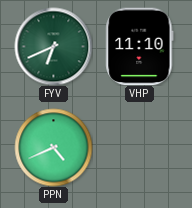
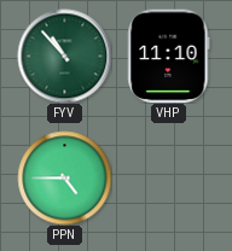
FYV: 6:41 -> 10:53
PPN: 4:41 -> 4:45
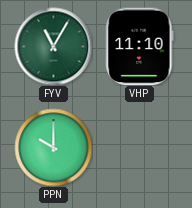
FYV: 10:53 -> 11:05
PPN: 4:45 -> 10:00
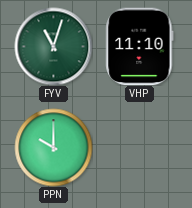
FYV: 11:05 -> 11:03
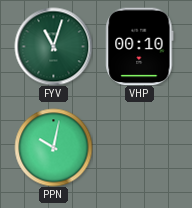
VHP: 11:10 -> 00:10
PPN: 10:00 -> 10:02
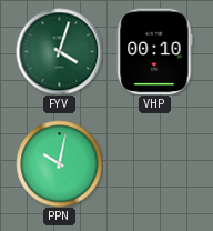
FYV: 11:03 -> 4:03
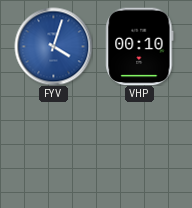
FYV dial: green -> blue
PPN: 10:02 -> none
